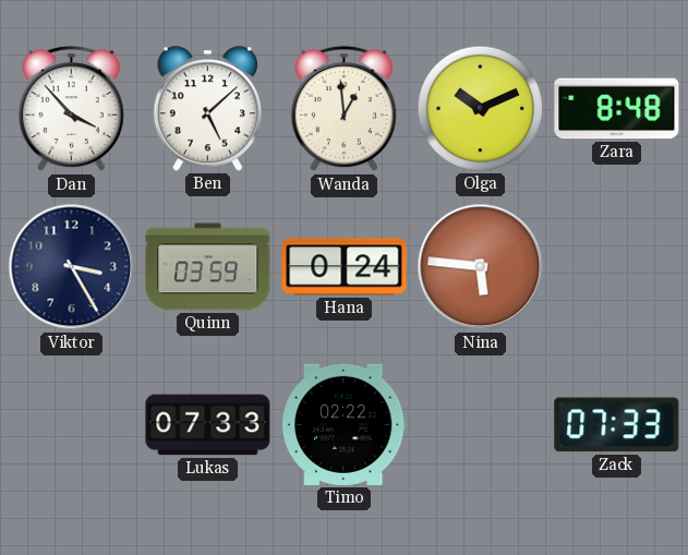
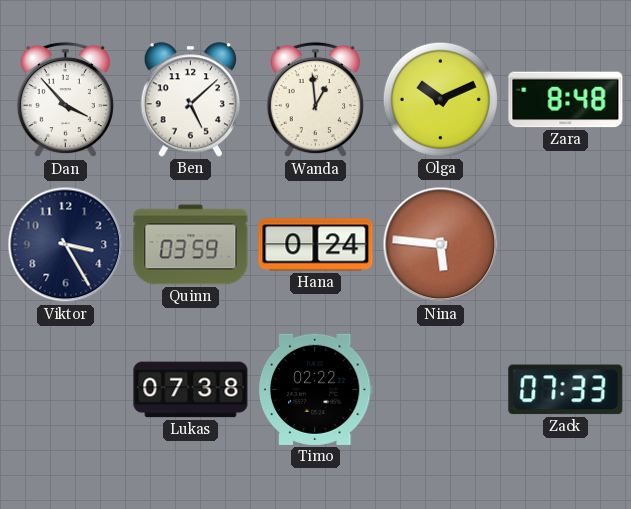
Lukas: 07:33 -> 07:38
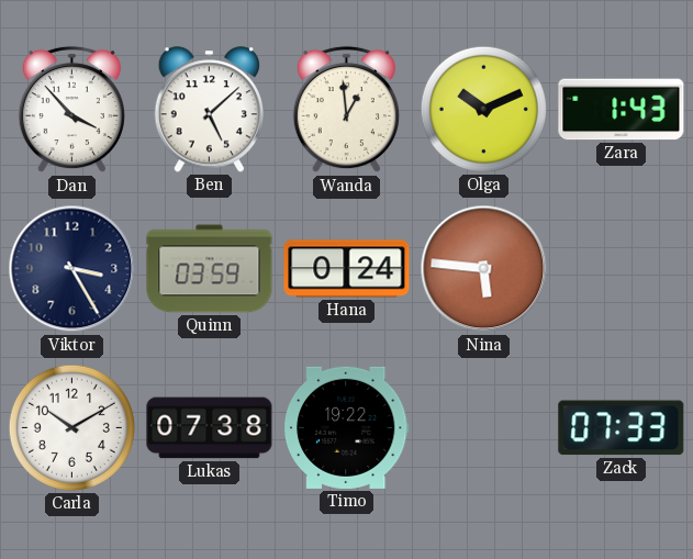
Zara: 8:48 -> 1:43
Carla: none -> 10:10
Timo: 02:22 -> 19:22
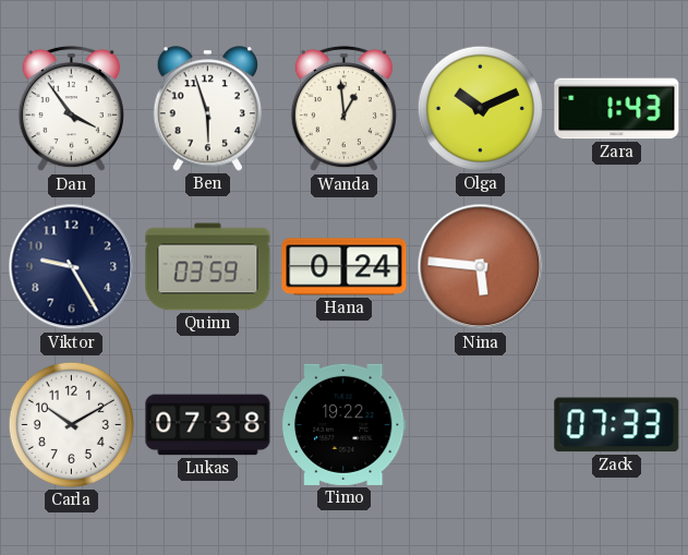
Dan: 3:53 -> 3:54
Ben: 5:08 -> 5:57
Viktor: 3:25 -> 9:25
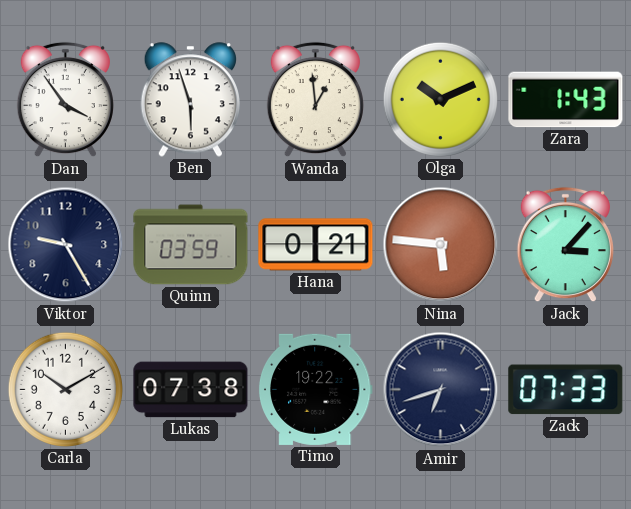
Hana: 0:24 -> 0:21
Jack: none -> 3:07
Amir: none -> 6:42
